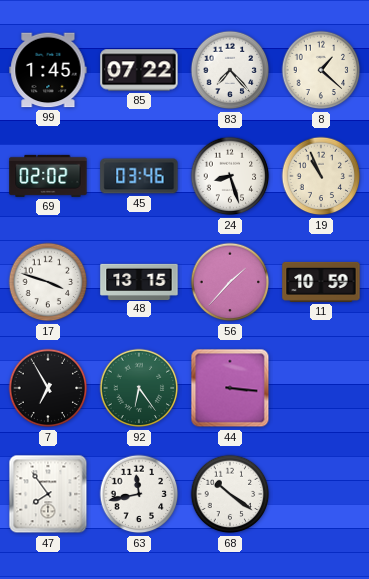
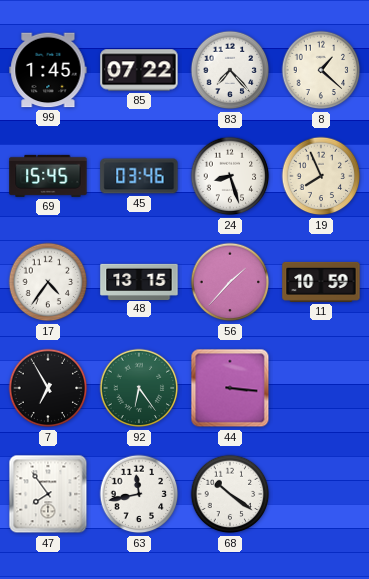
69: 02:02 -> 15:45
19: 10:56 -> 7:56
17: 3:48 -> 4:36
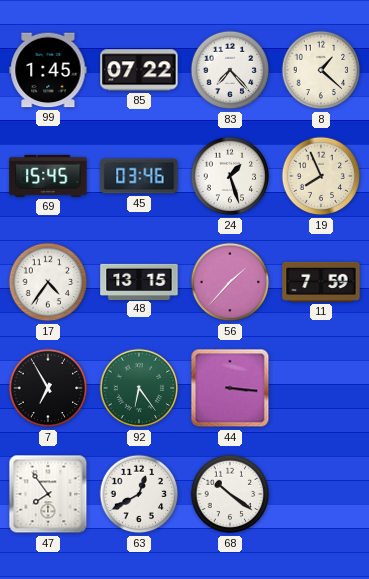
24: 8:27 -> 1:27
11: 10:59 -> 7:59
63: 11:43 -> 12:40
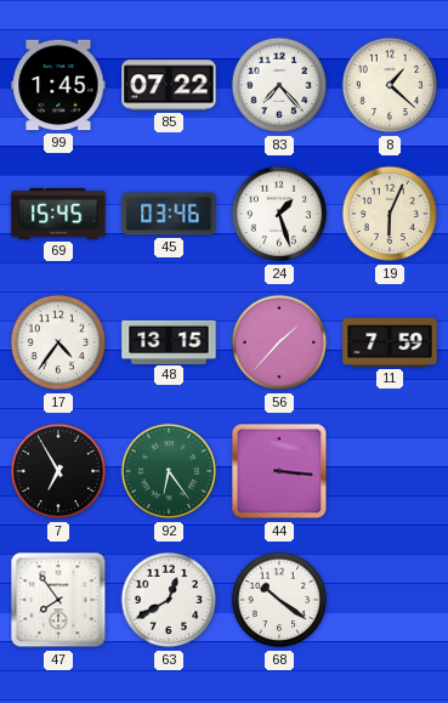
19: 7:56 -> 6:04
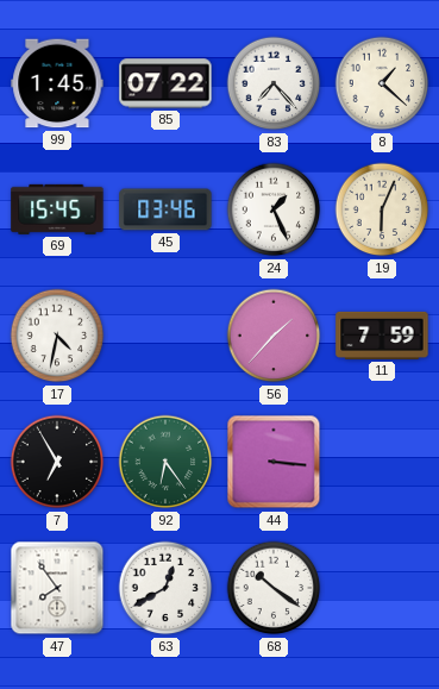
24: 1:27 -> 1:26
17: 4:36 -> 4:32
48: 13:15 -> none
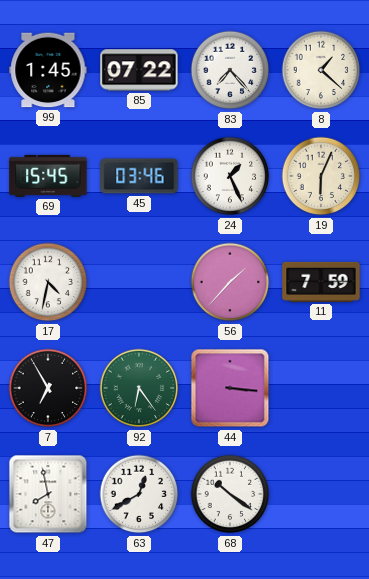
47: 7:54 -> 7:58
